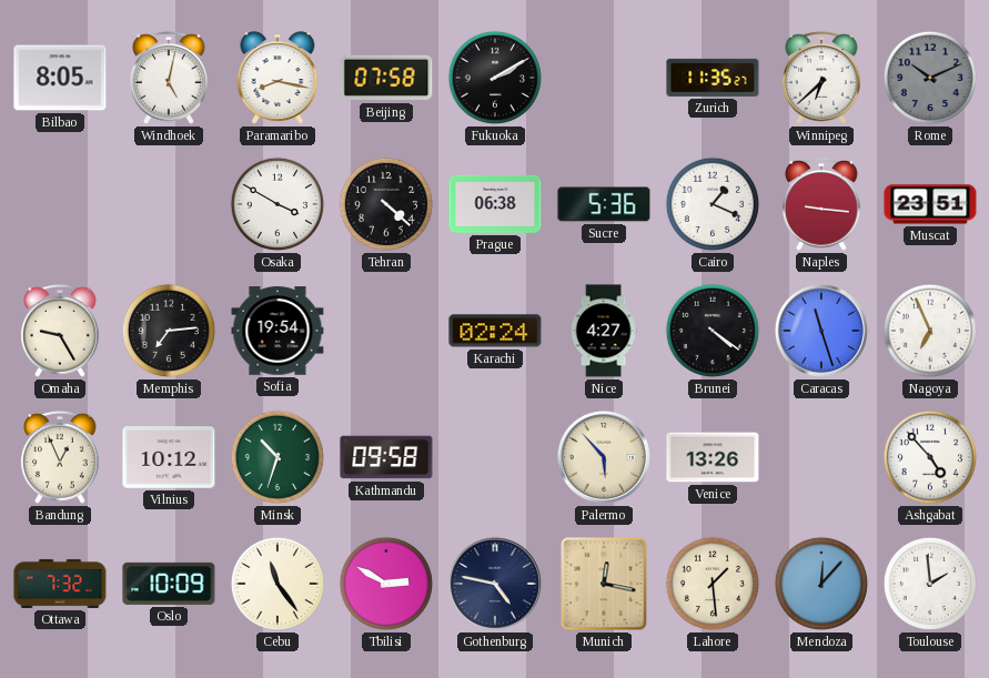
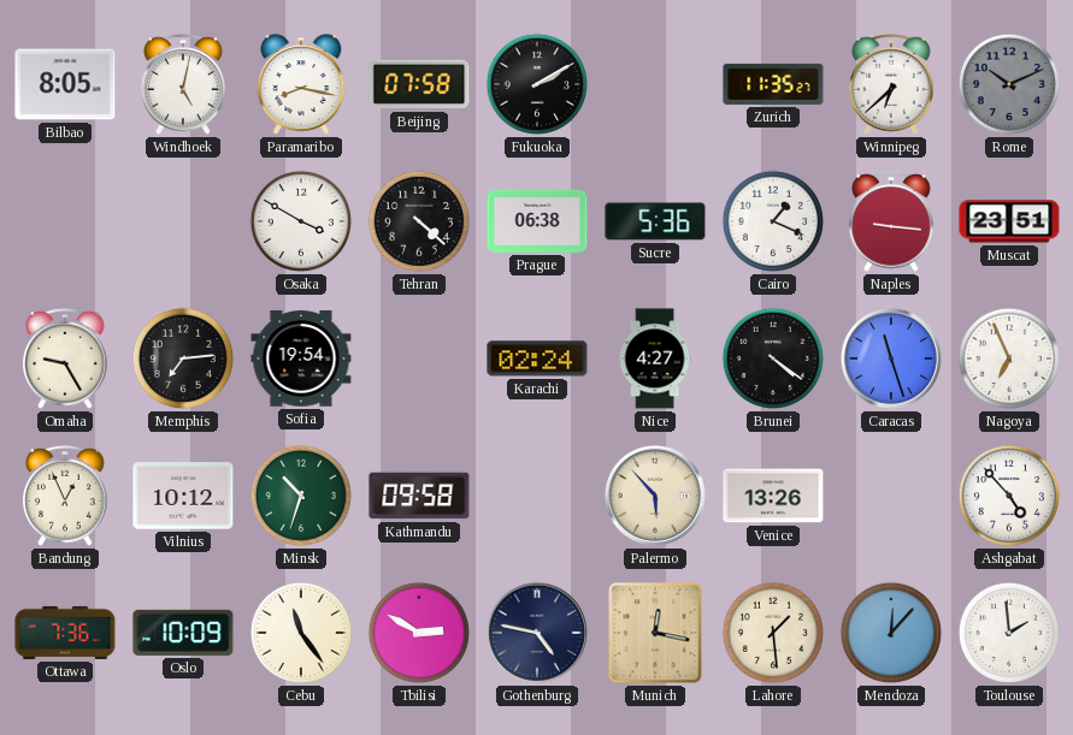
Ottawa: 7:32 -> 7:36
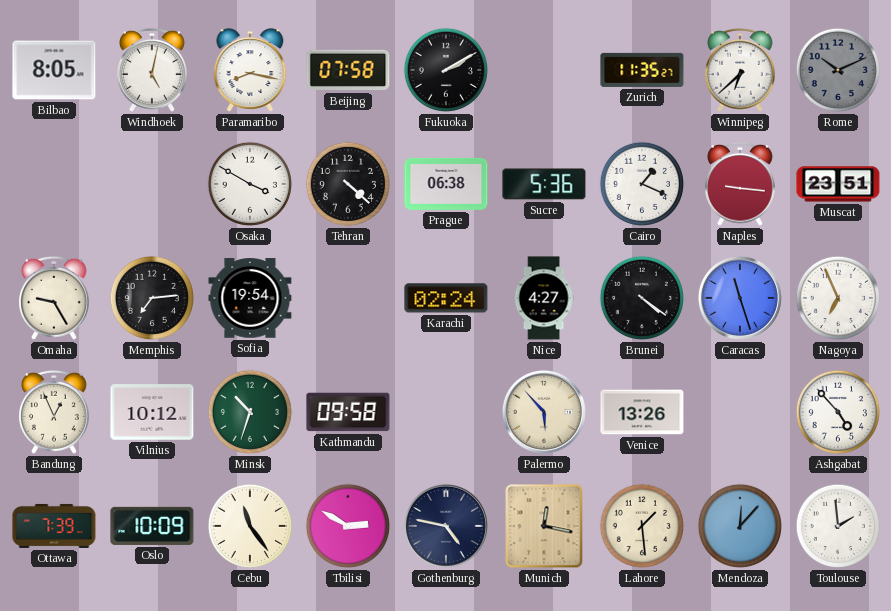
Ottawa: 7:36 -> 7:39
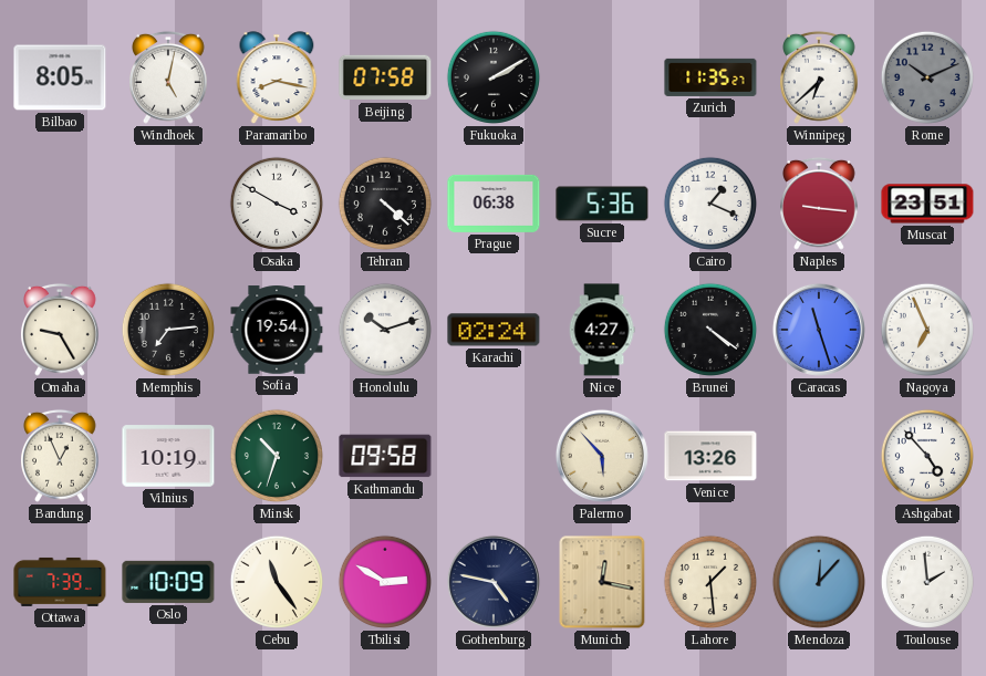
Honolulu: none -> 10:12
Vilnius: 10:12 -> 10:19
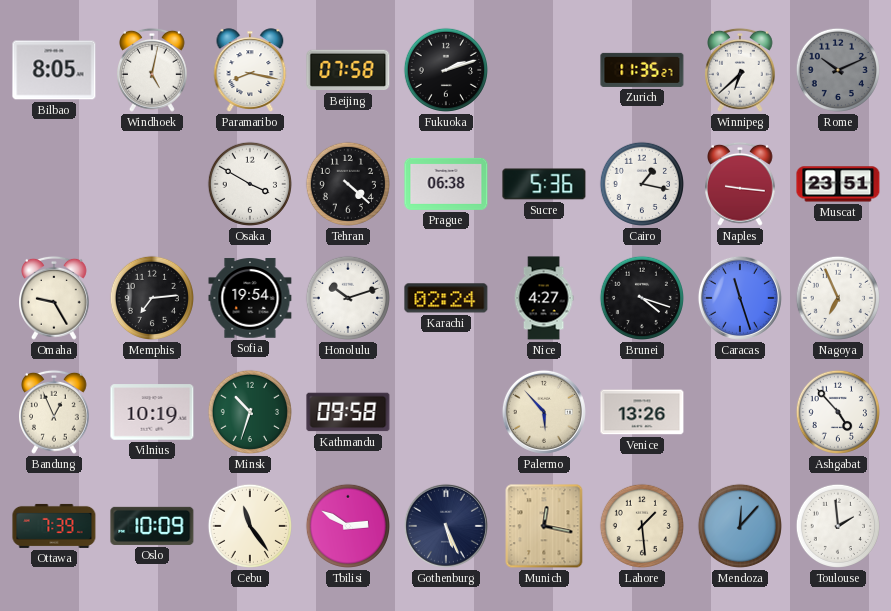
Fukuoka: 2:10 -> 2:12
Cairo: 1:19 -> 1:17
Brunei: 4:21 -> 4:18
Gothenburg: 4:47 -> 5:26
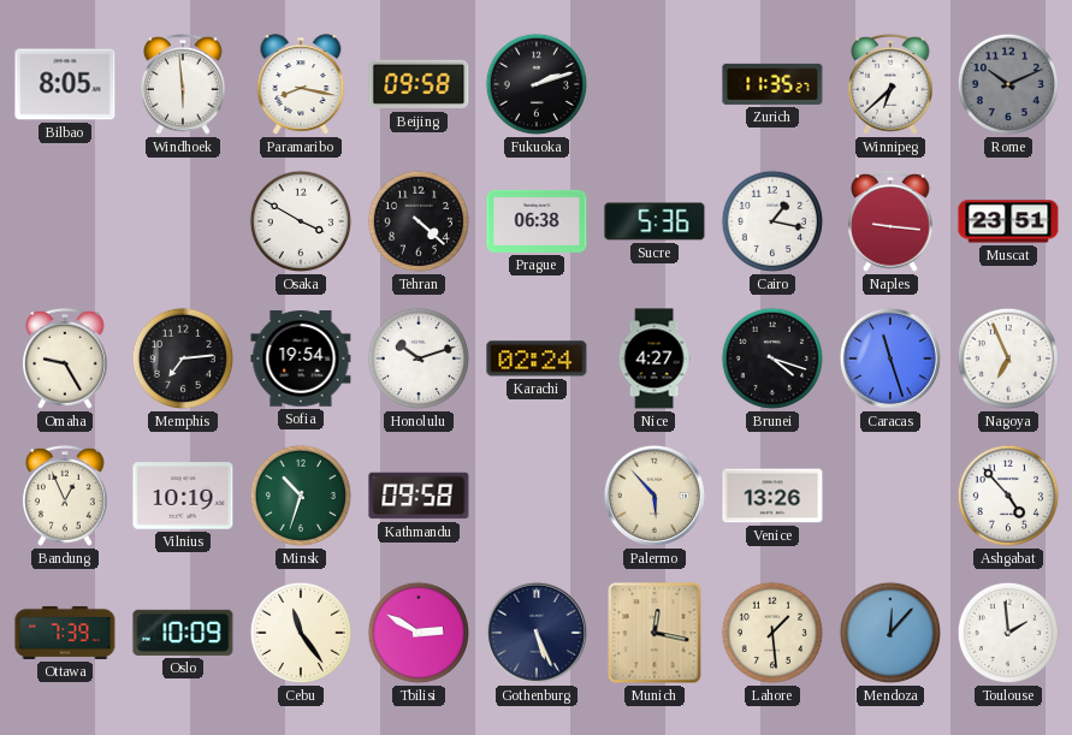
Windhoek: 5:02 -> 5:59
Beijing: 07:58 -> 09:58
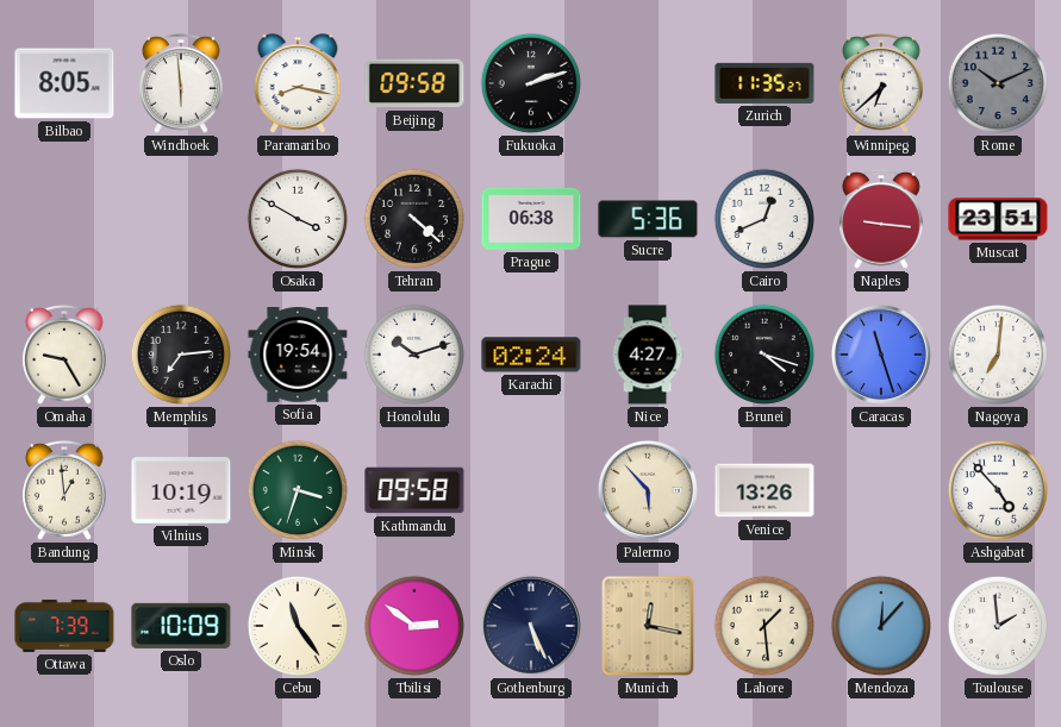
Cairo: 1:17 -> 12:41
Nagoya: 6:56 -> 7:01
Bandung: 12:56 -> 12:59
Minsk: 10:33 -> 3:33
Tbilisi: 2:50 -> 2:51
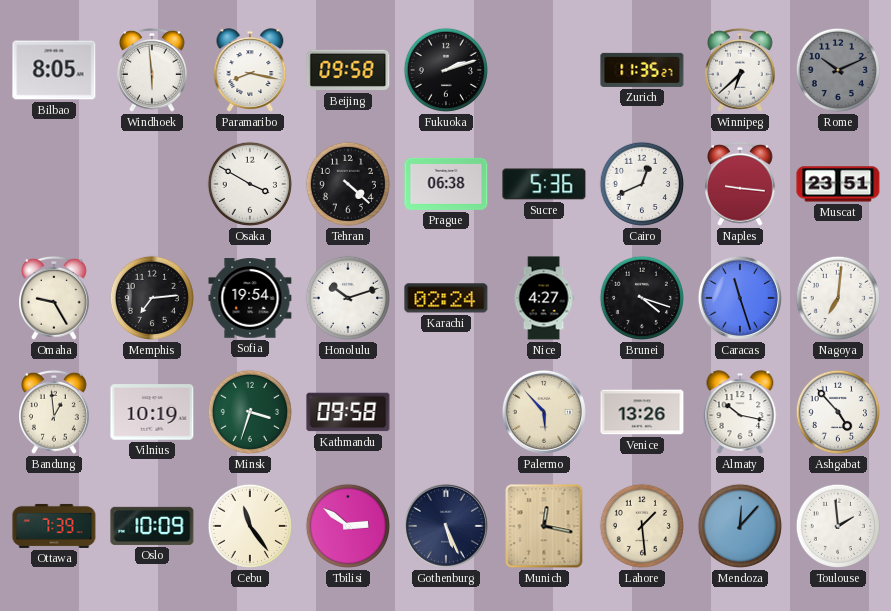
Almaty: none -> 10:17
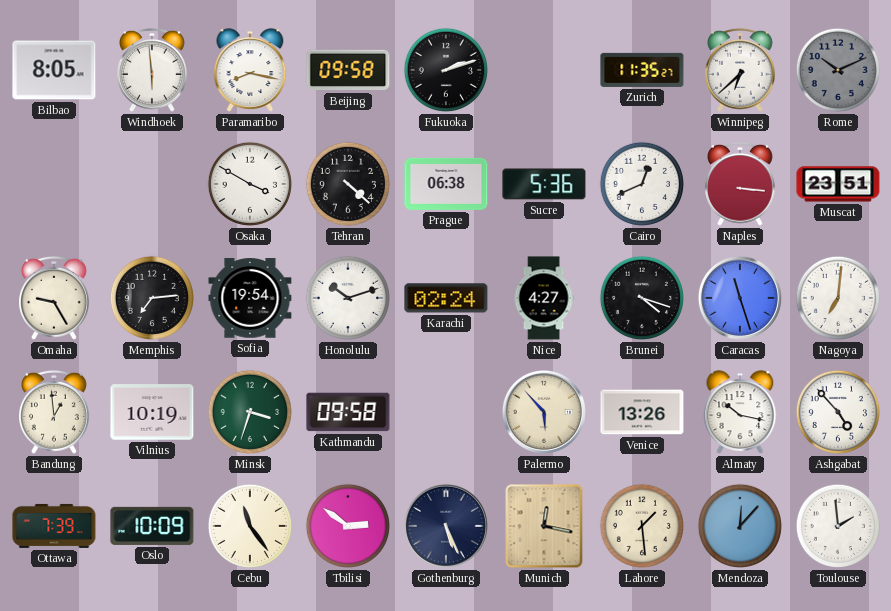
Naples: 9:16 -> 3:16
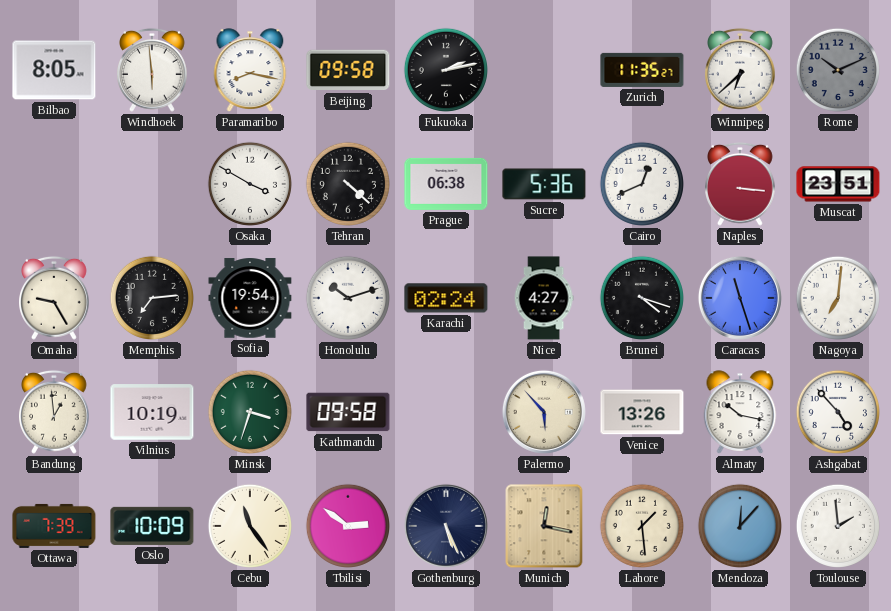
Fukuoka: 2:12 -> 2:13
